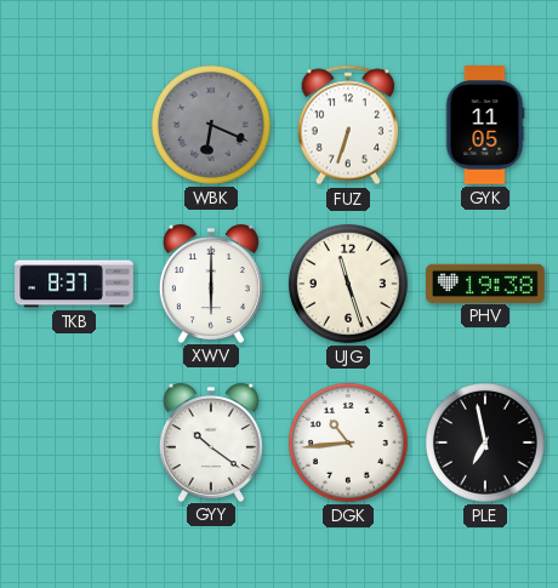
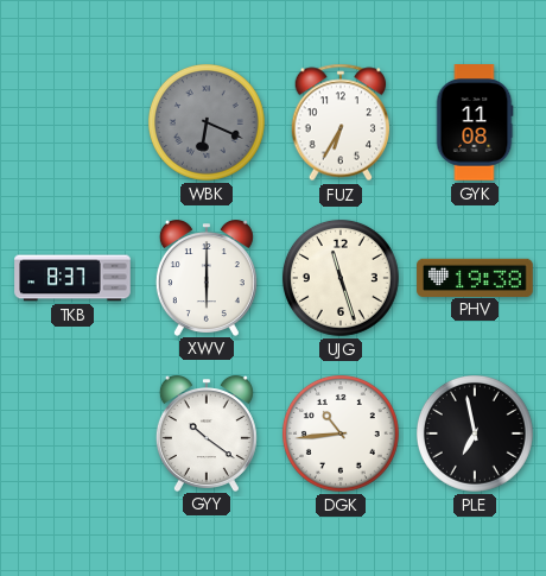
FUZ: 6:33 -> 6:35
GYK: 11:05 -> 11:08
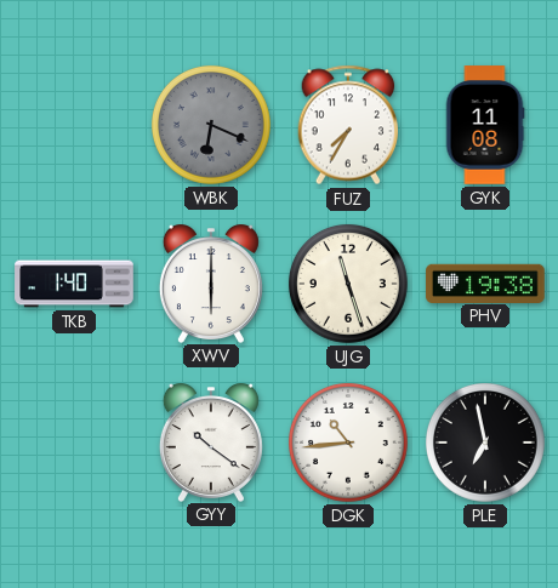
FUZ: 6:35 -> 7:35
TKB: 8:37 -> 1:40
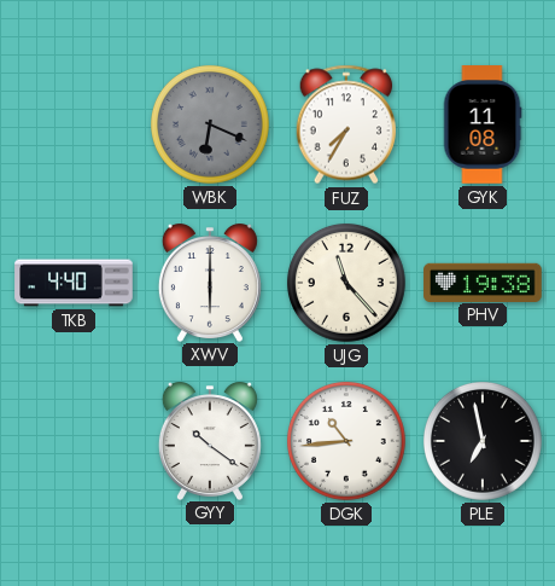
TKB: 1:40 -> 4:40
UJG: 11:27 -> 11:23
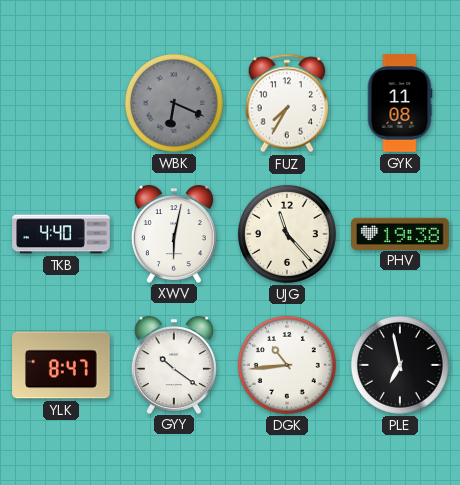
XWV: 6:00 -> 6:02
YLK: none -> 8:47
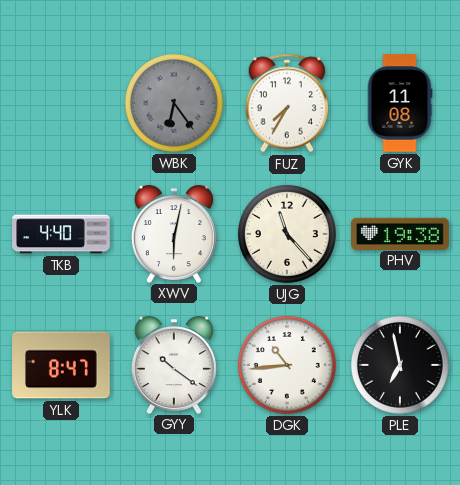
WBK: 6:19 -> 6:24
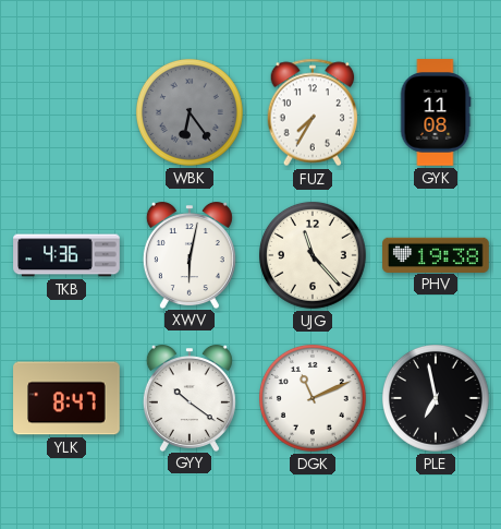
TKB: 4:40 -> 4:36
DGK: 10:44 -> 11:11
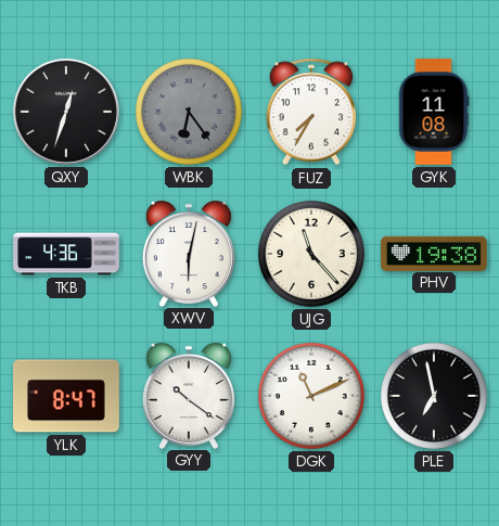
QXY: none -> 12:33
